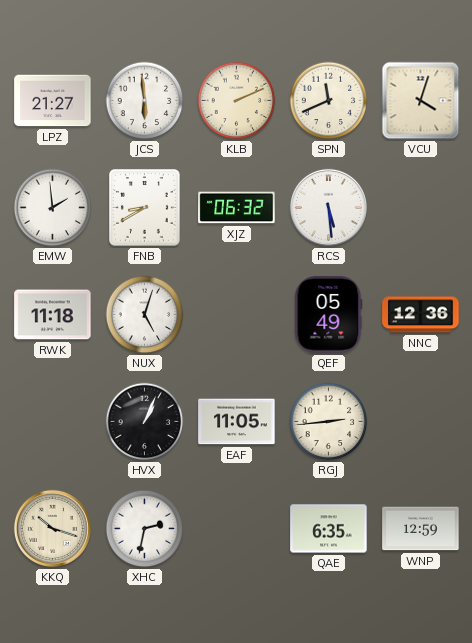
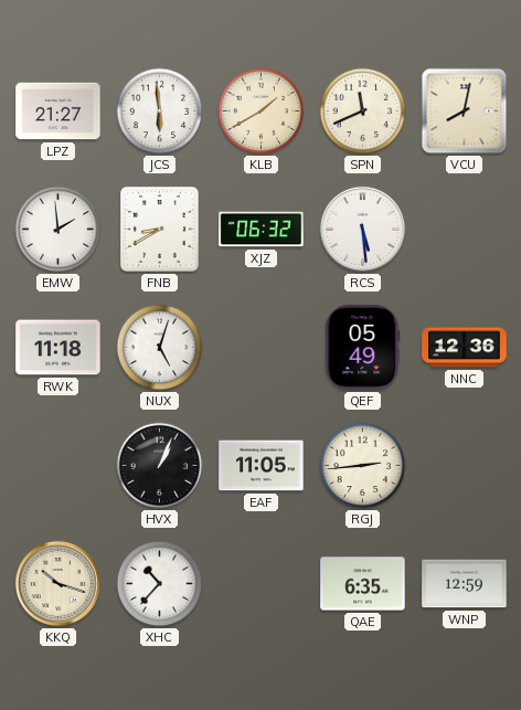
KLB: 2:11 -> 1:40
VCU: 4:03 -> 8:02
XHC: 2:32 -> 10:37
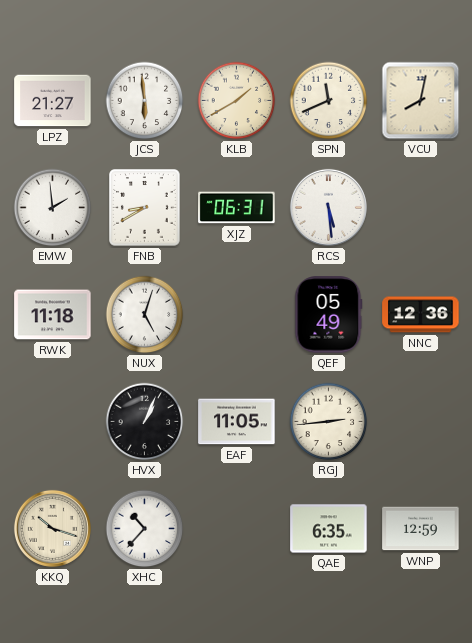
XJZ: 06:32 -> 06:31
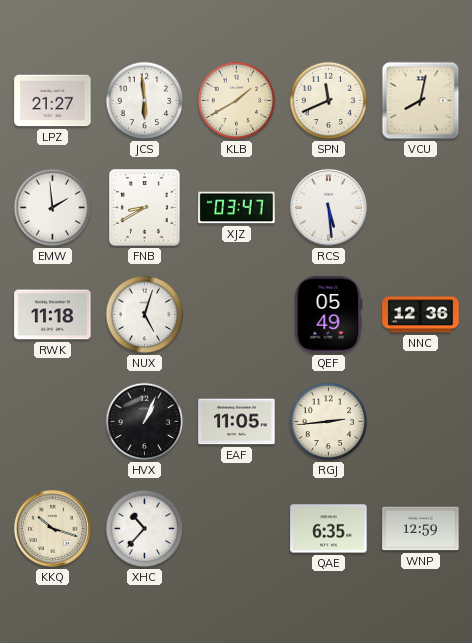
XJZ: 06:31 -> 03:47
